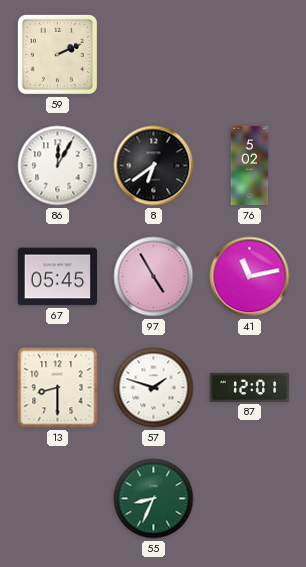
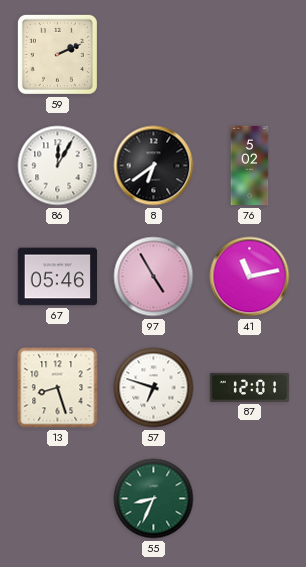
67: 05:45 -> 05:46
13: 8:30 -> 8:27
57: 1:48 -> 6:48
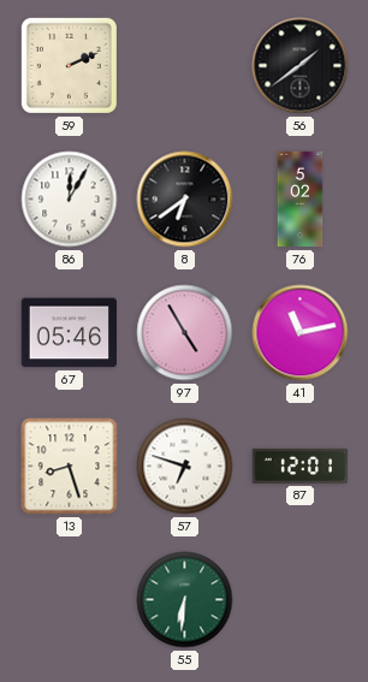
56: none -> 1:39
55: 8:34 -> 6:31
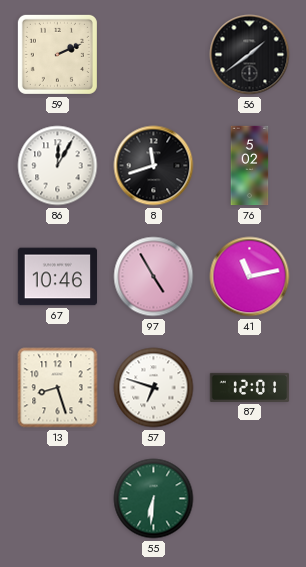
8: 6:39 -> 11:42
67: 05:46 -> 10:46
